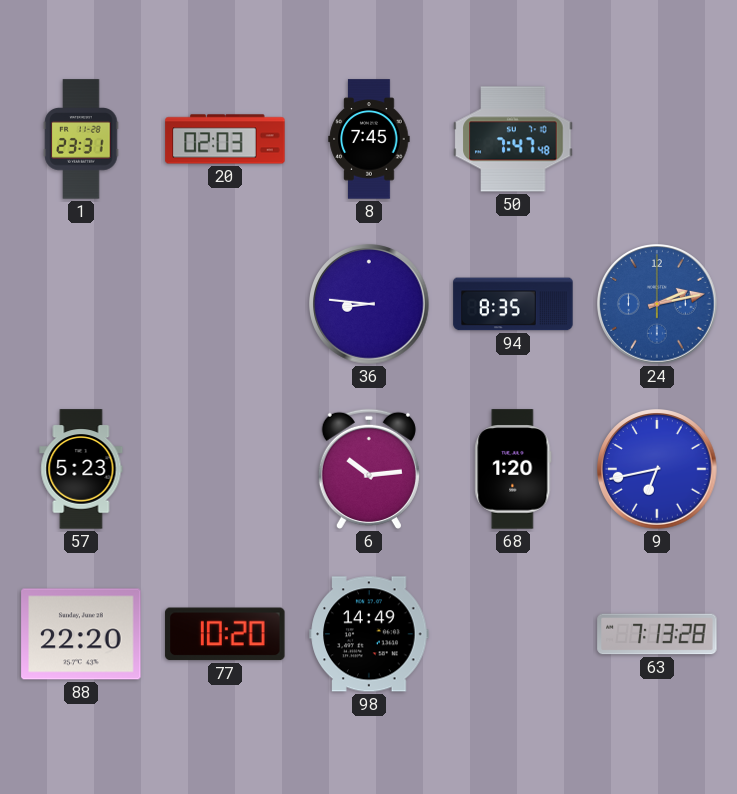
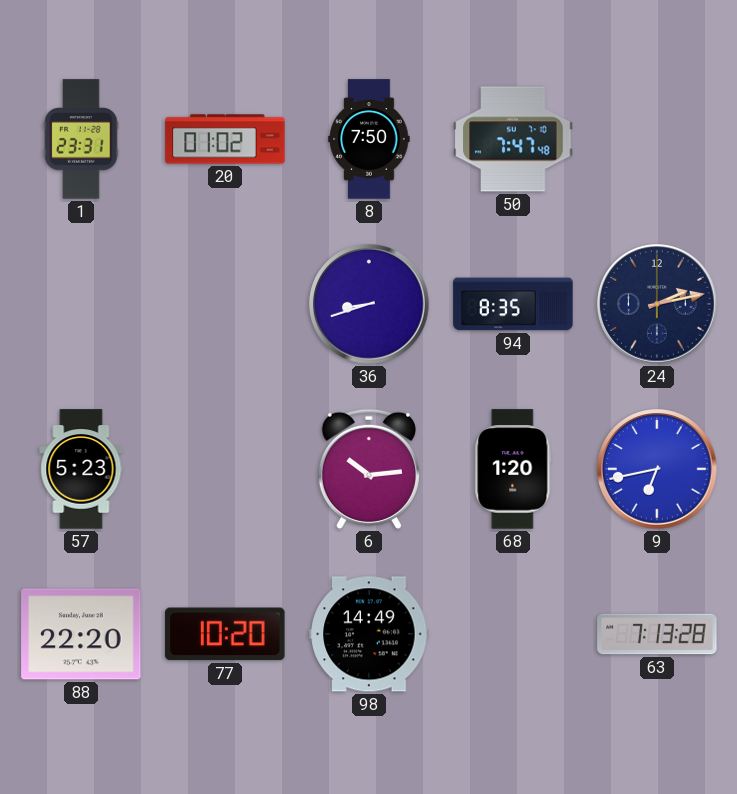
20: 02:03 -> 01:02
8: 7:45 -> 7:50
36: 8:46 -> 8:42
24 dial: blue -> navy
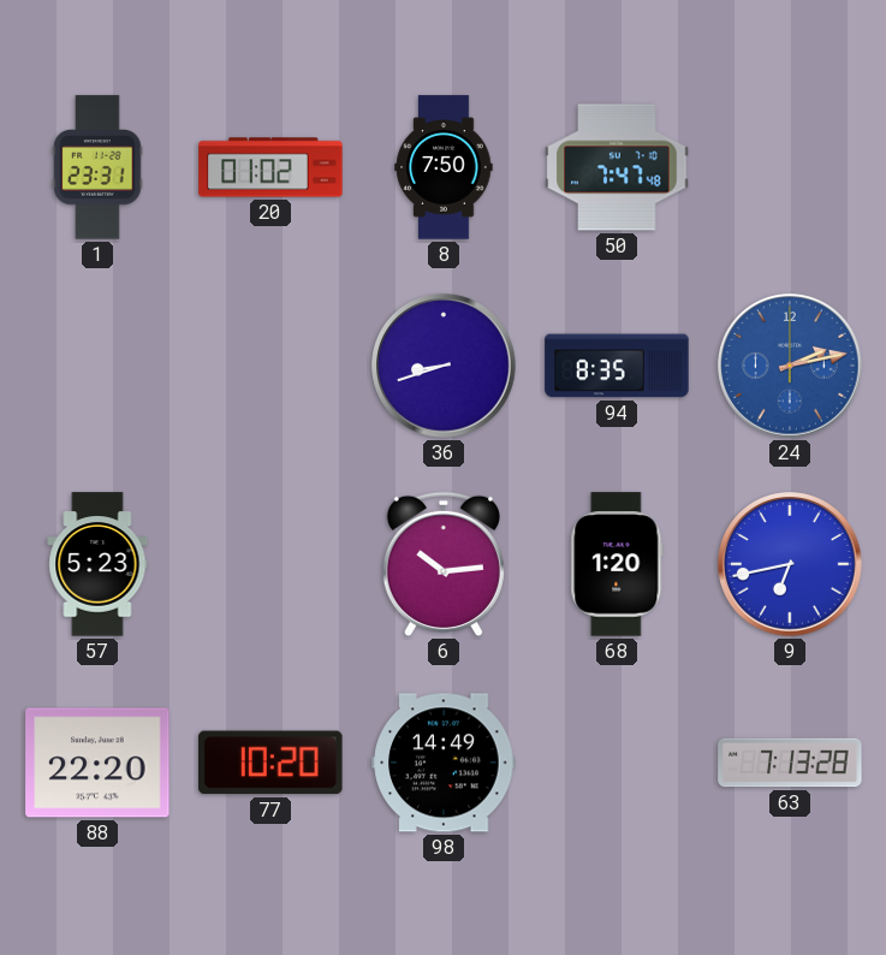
24 dial: navy -> blue
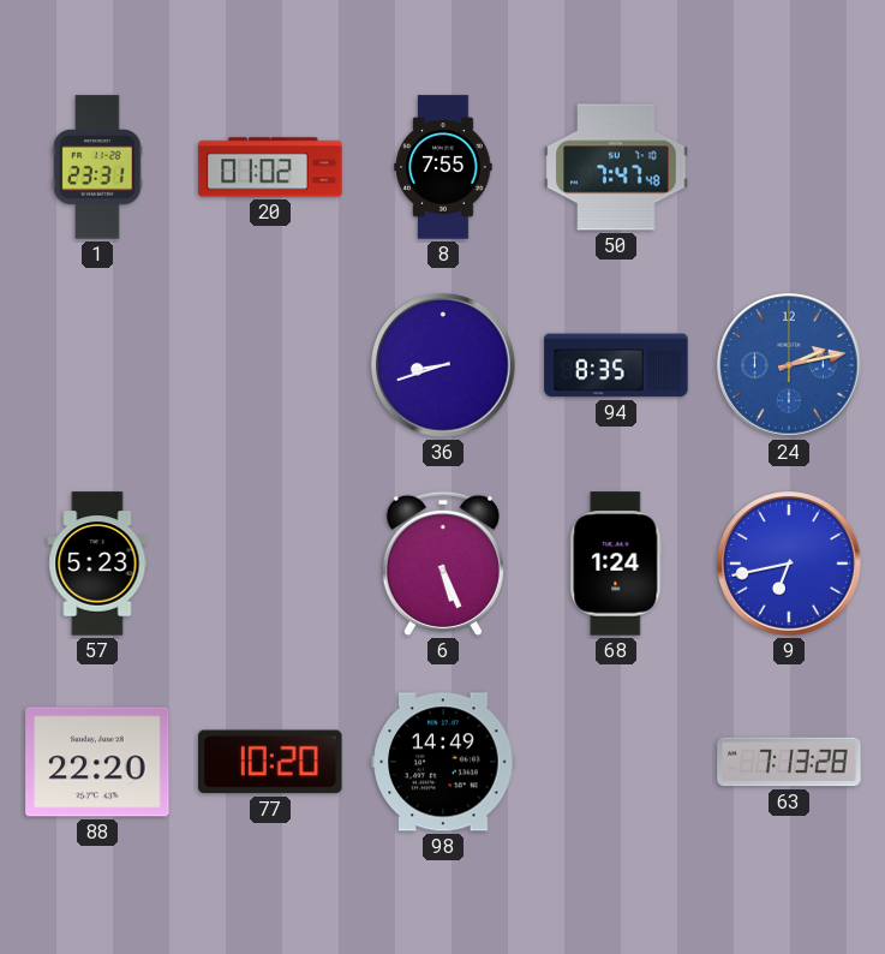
8: 7:50 -> 7:55
6: 10:14 -> 5:26
68: 1:20 -> 1:24
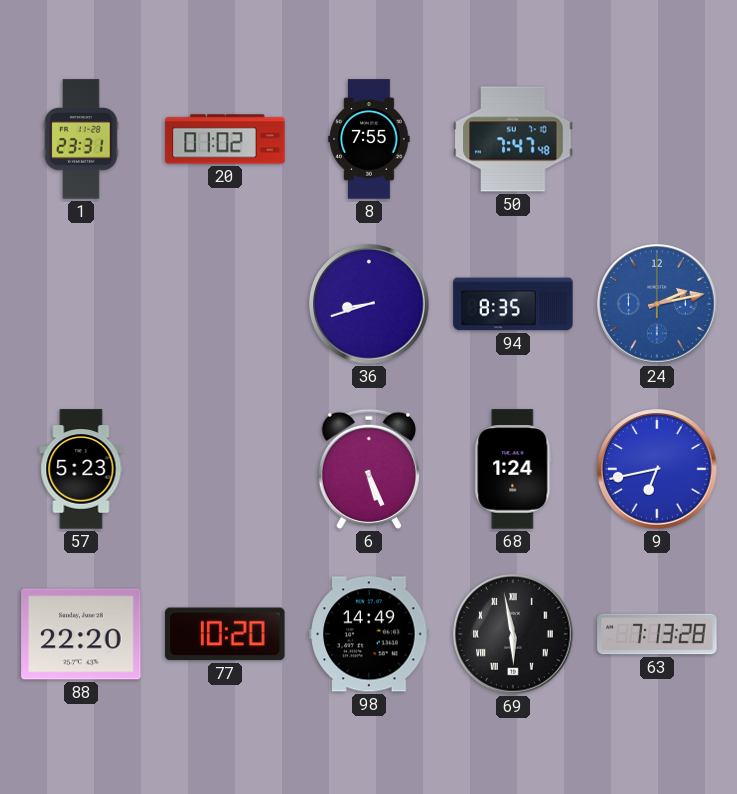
69: none -> 5:58
